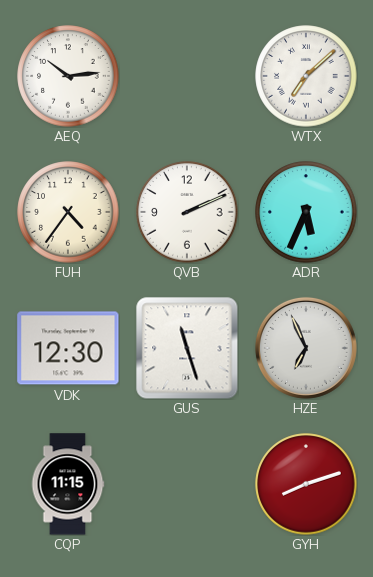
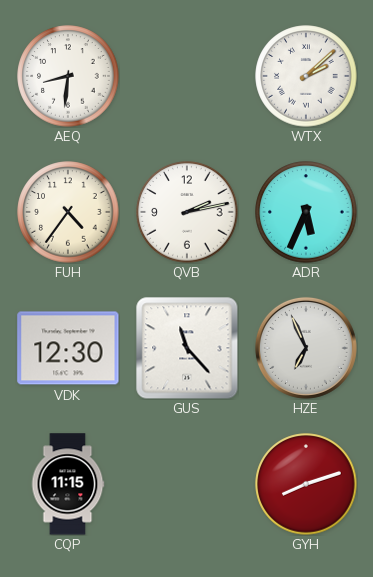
AEQ: 10:14 -> 8:31
WTX: 7:08 -> 2:08
QVB: 2:11 -> 2:13
GUS: 11:27 -> 11:23
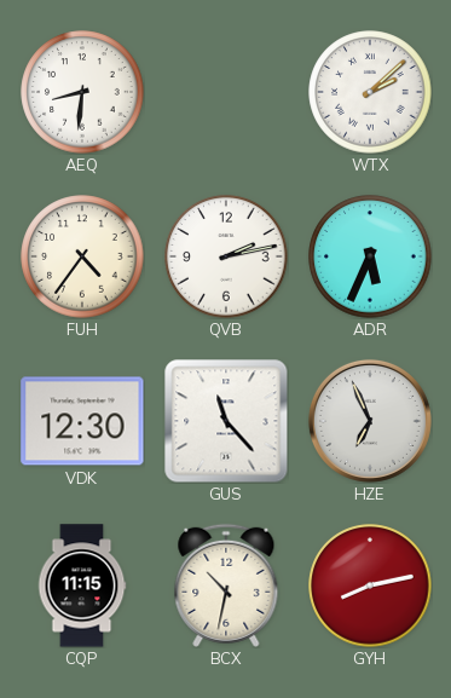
BCX: none -> 10:32
GYH: 8:12 -> 8:13
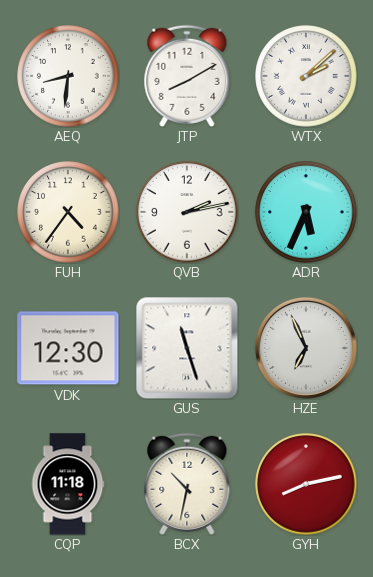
JTP: none -> 8:10
GUS: 11:23 -> 11:27
CQP: 11:15 -> 11:18
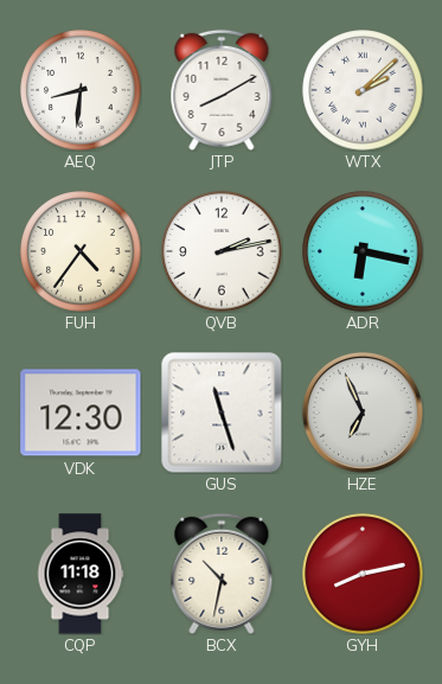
ADR: 5:34 -> 6:17
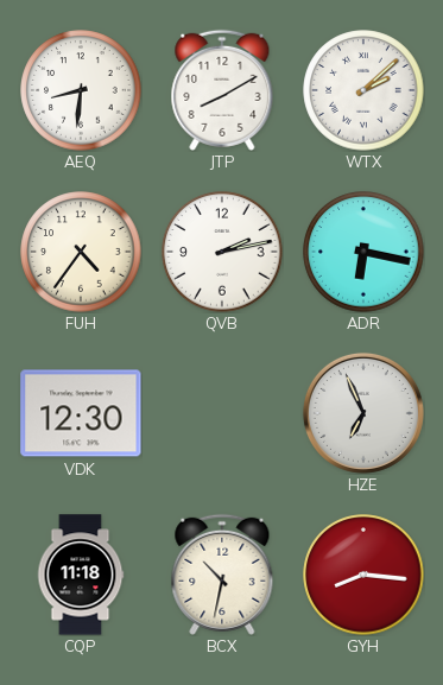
GUS: 11:27 -> none
GYH: 8:13 -> 8:16
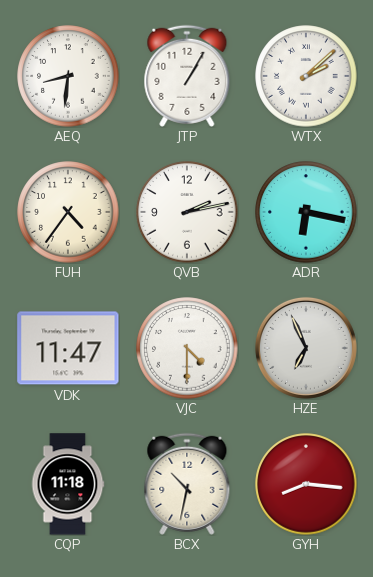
JTP: 8:10 -> 1:05
VDK: 12:30 -> 11:47
VJC: none -> 4:30
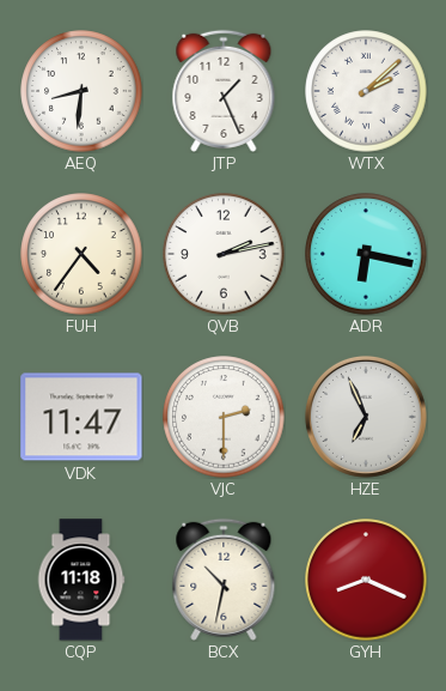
JTP: 1:05 -> 1:26
VJC: 4:30 -> 2:30
GYH: 8:16 -> 8:19
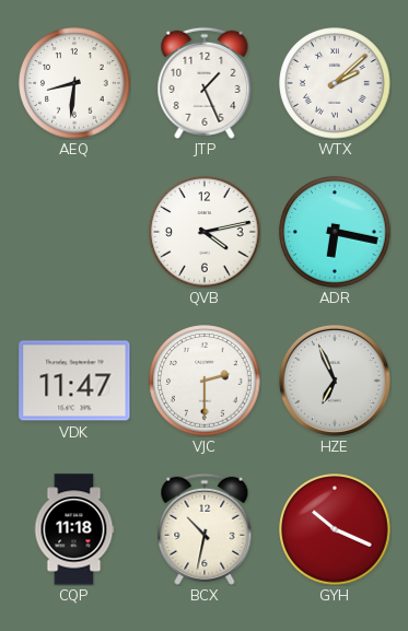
FUH: 4:36 -> none
QVB: 2:13 -> 4:13
GYH: 8:19 -> 10:19
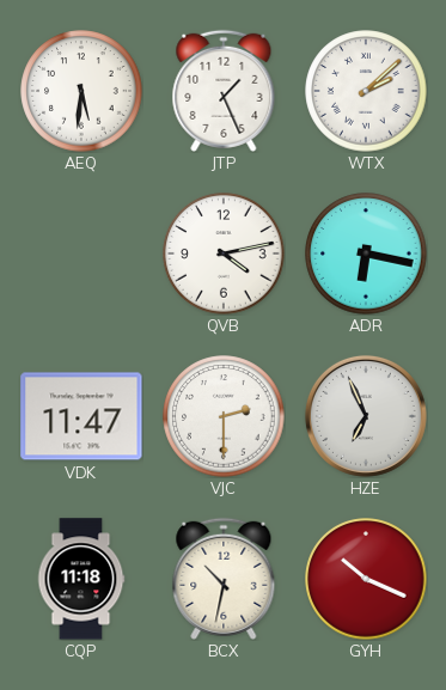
AEQ: 8:31 -> 5:31
